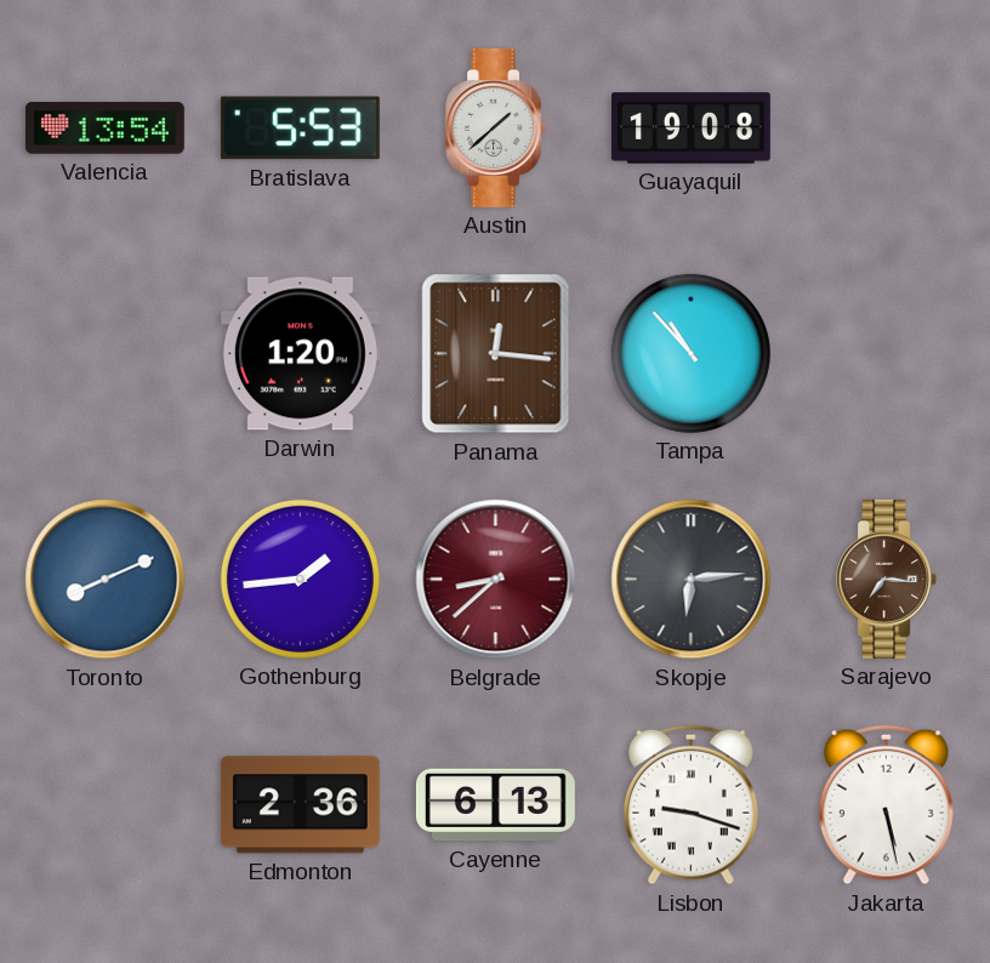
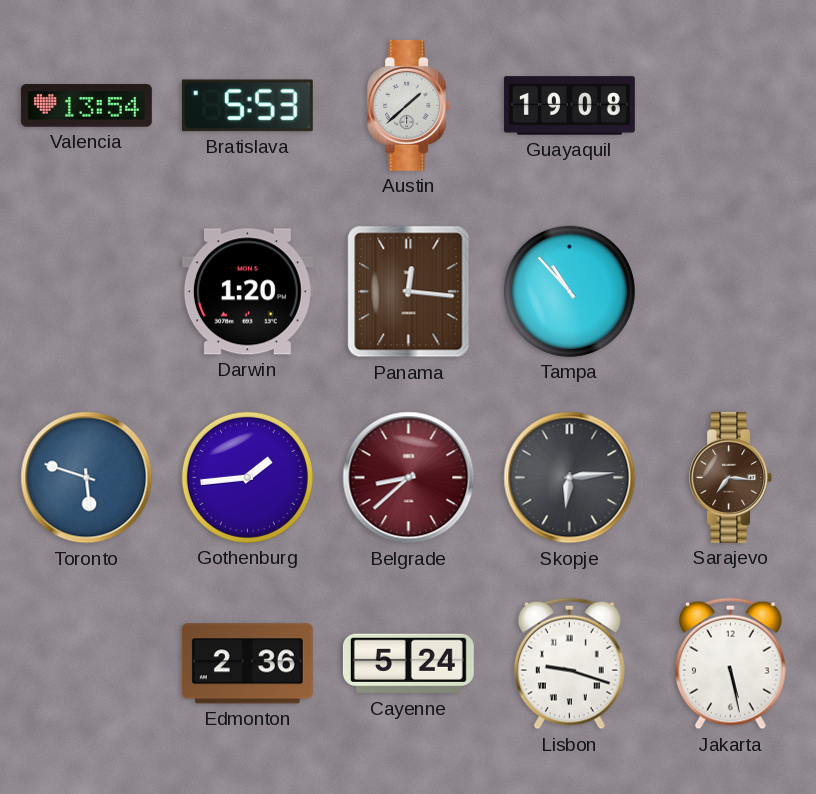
Toronto: 8:11 -> 5:48
Cayenne: 6:13 -> 5:24
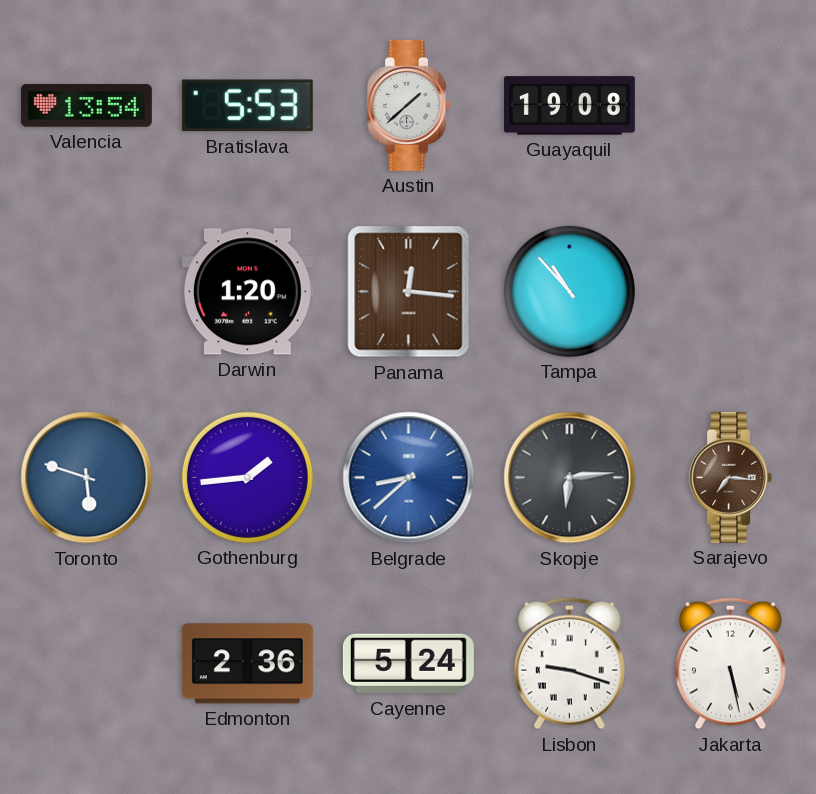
Belgrade dial: burgundy -> blue
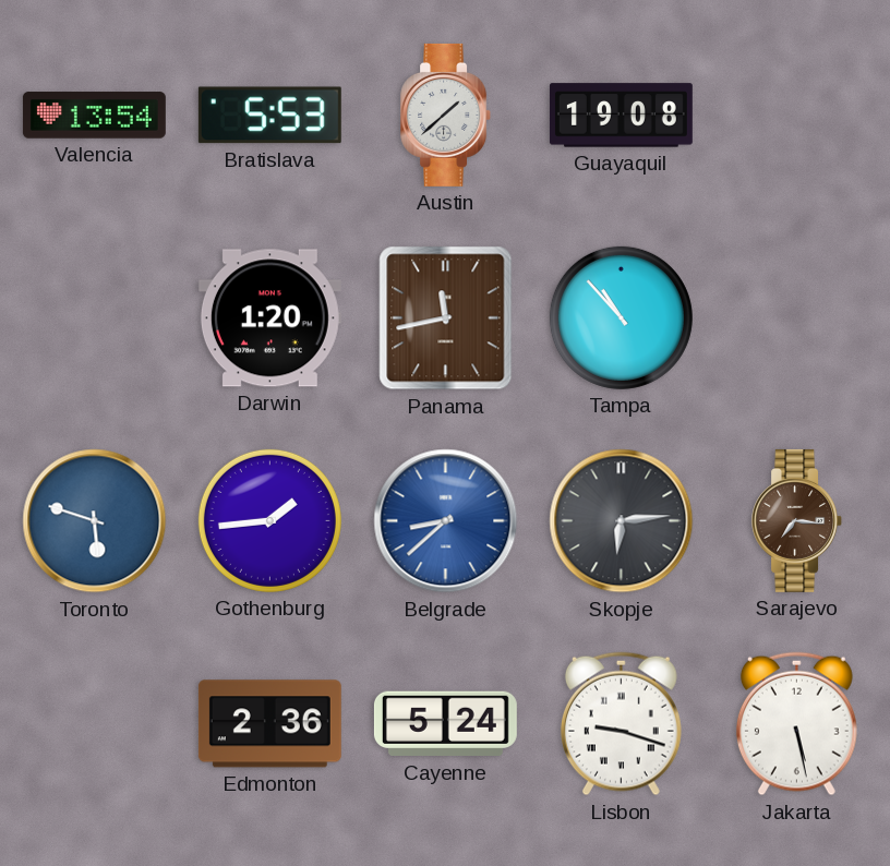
Panama: 12:16 -> 11:43
